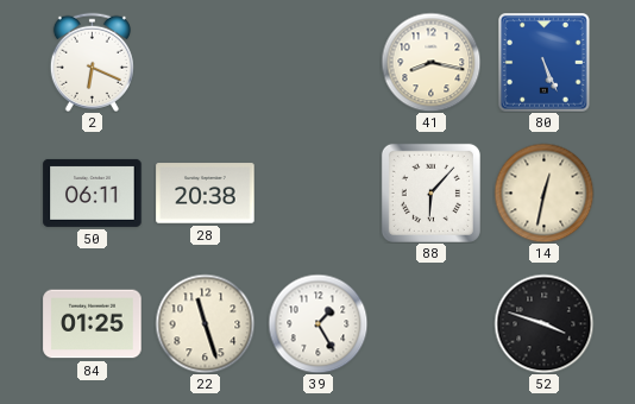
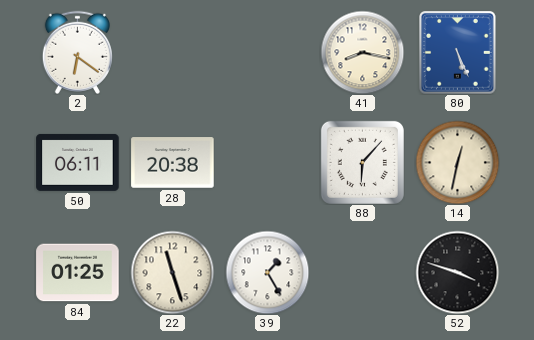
2: 6:19 -> 6:21
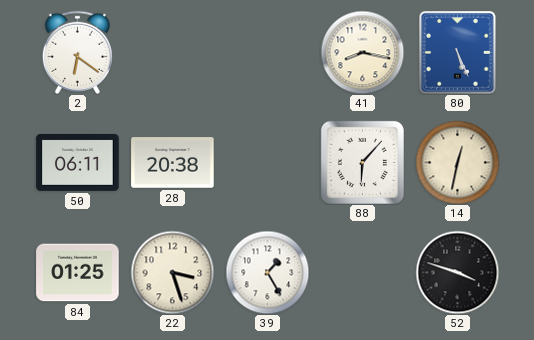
22: 11:27 -> 3:27
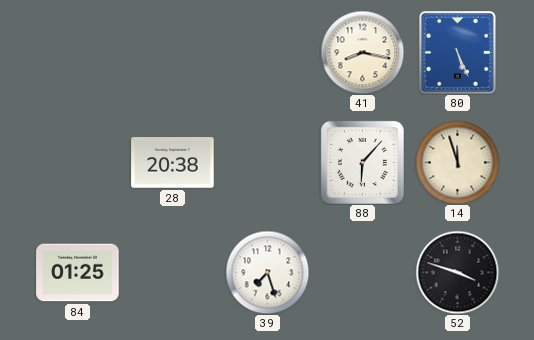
2: 6:21 -> none
50: 06:11 -> none
14: 12:32 -> 11:57
22: 3:27 -> none
39: 1:25 -> 7:27
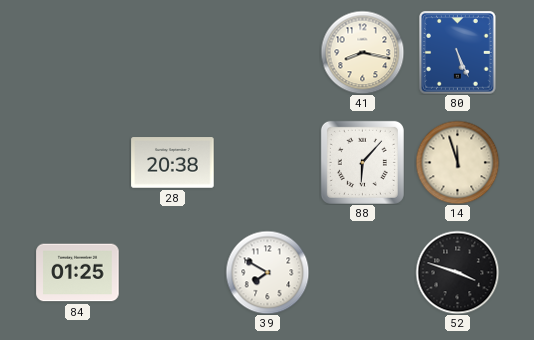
39: 7:27 -> 7:50
